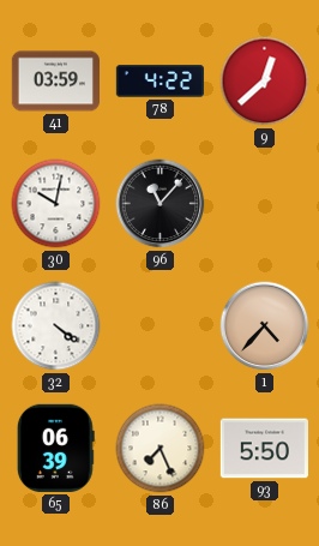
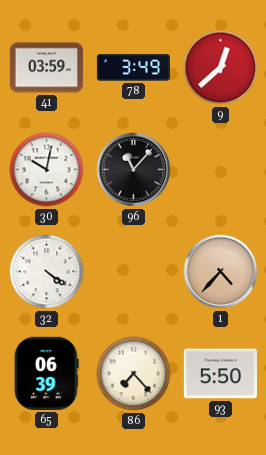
78: 4:22 -> 3:49
86: 7:26 -> 7:23
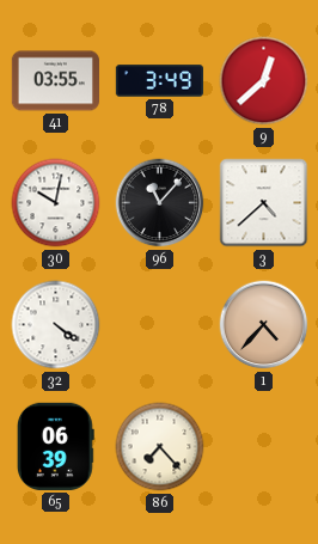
41: 03:59 -> 03:55
3: none -> 4:38
93: 5:50 -> none
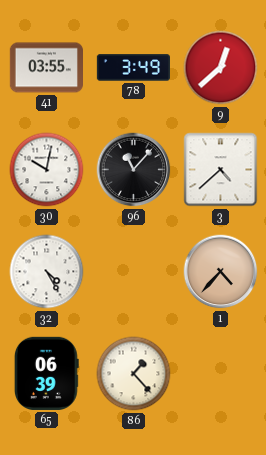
32: 4:21 -> 4:25
86: 7:23 -> 1:23
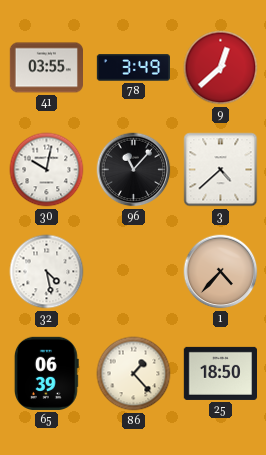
32: 4:25 -> 4:28
25: none -> 18:50
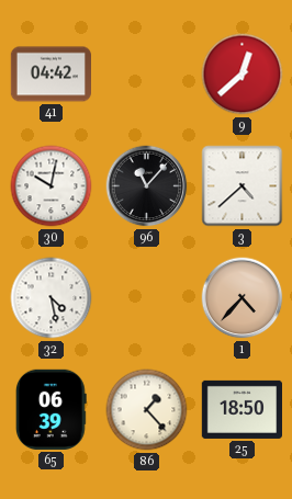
41: 03:55 -> 04:42
78: 3:49 -> none
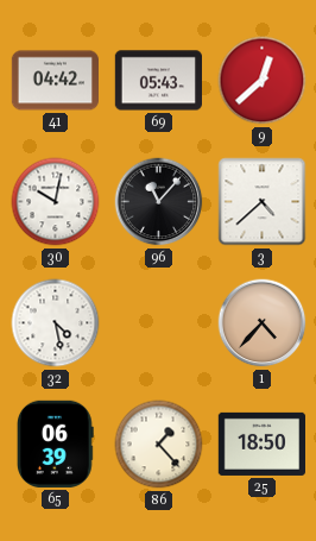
69: none -> 05:43
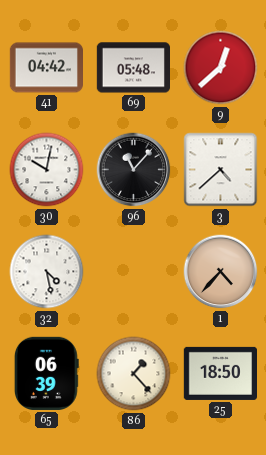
69: 05:43 -> 05:48
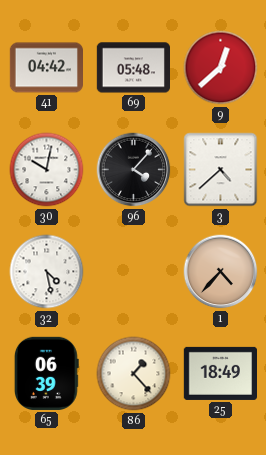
96: 11:07 -> 4:07
25: 18:50 -> 18:49
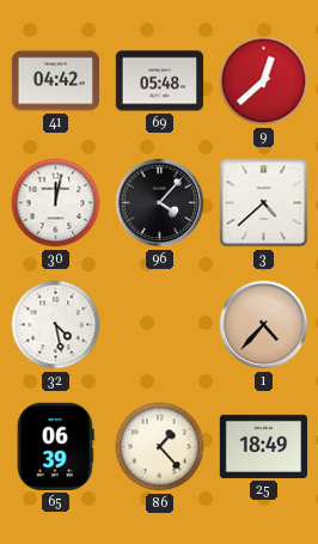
30: 10:02 -> 12:02
